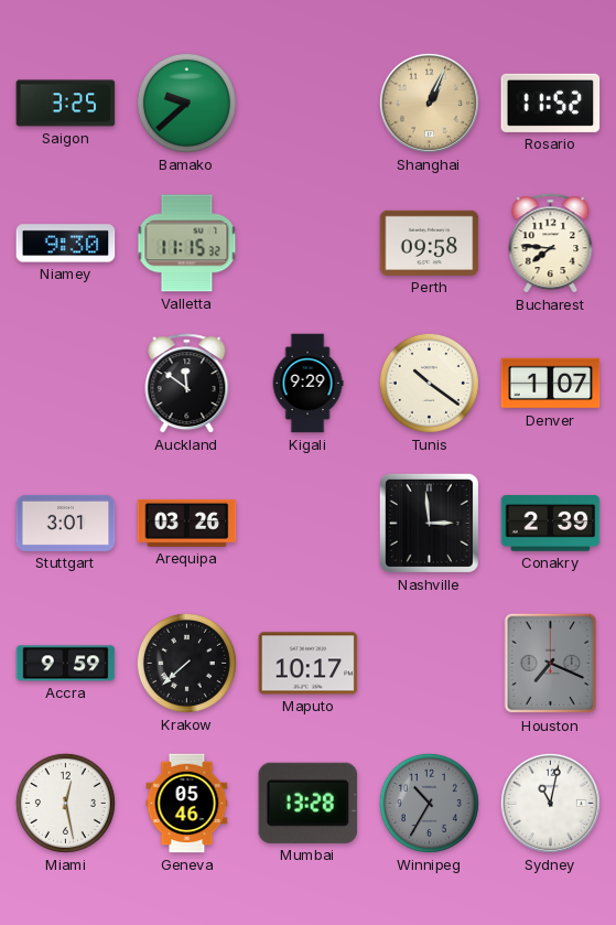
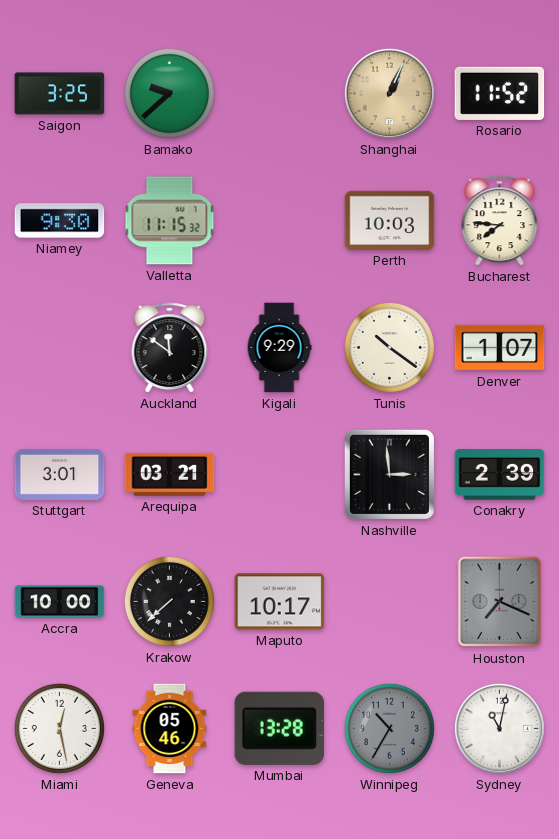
Perth: 09:58 -> 10:03
Arequipa: 03:26 -> 03:21
Accra: 9:59 -> 10:00
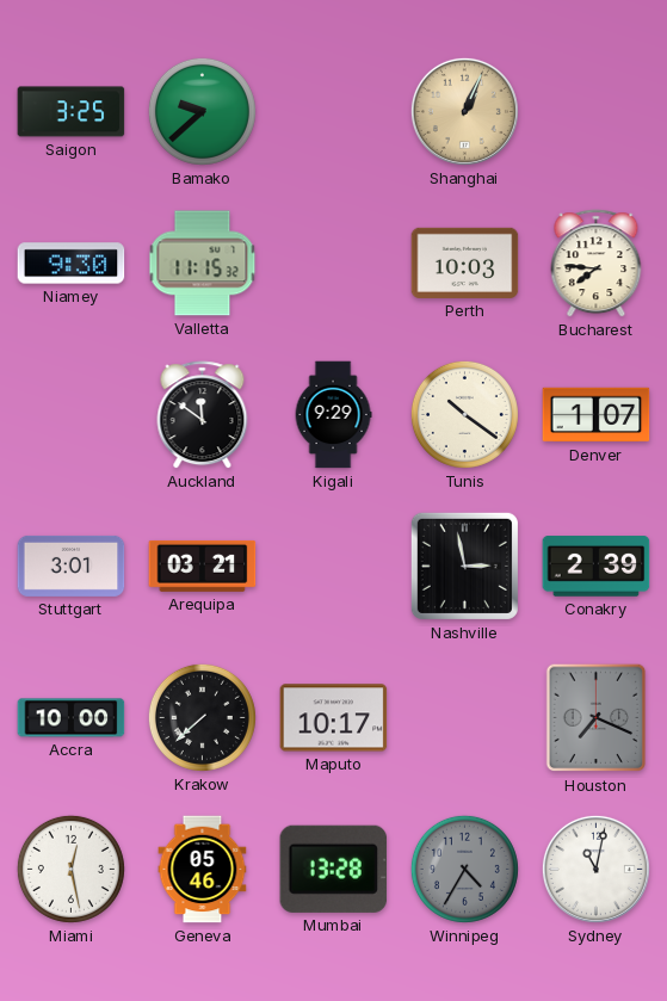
Rosario: 11:52 -> none
Nashville: 2:59 -> 2:58
Winnipeg: 10:35 -> 4:35
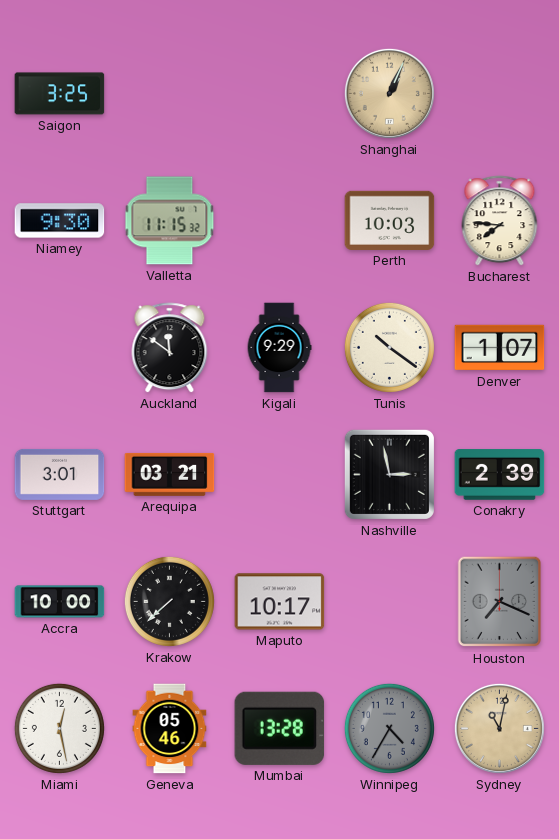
Bamako: 9:38 -> none
Sydney dial: white -> champagne
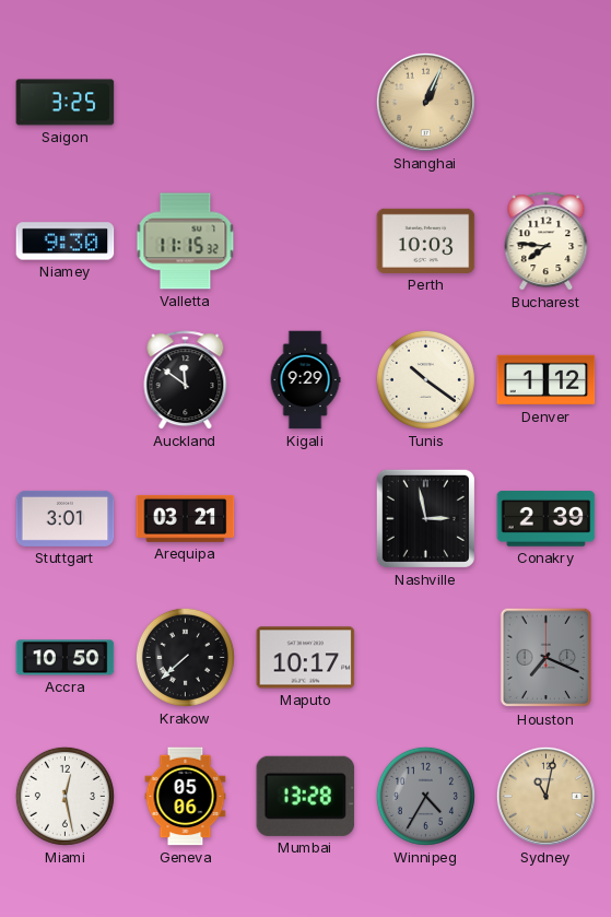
Denver: 1:07 -> 1:12
Accra: 10:00 -> 10:50
Geneva: 05:46 -> 05:06
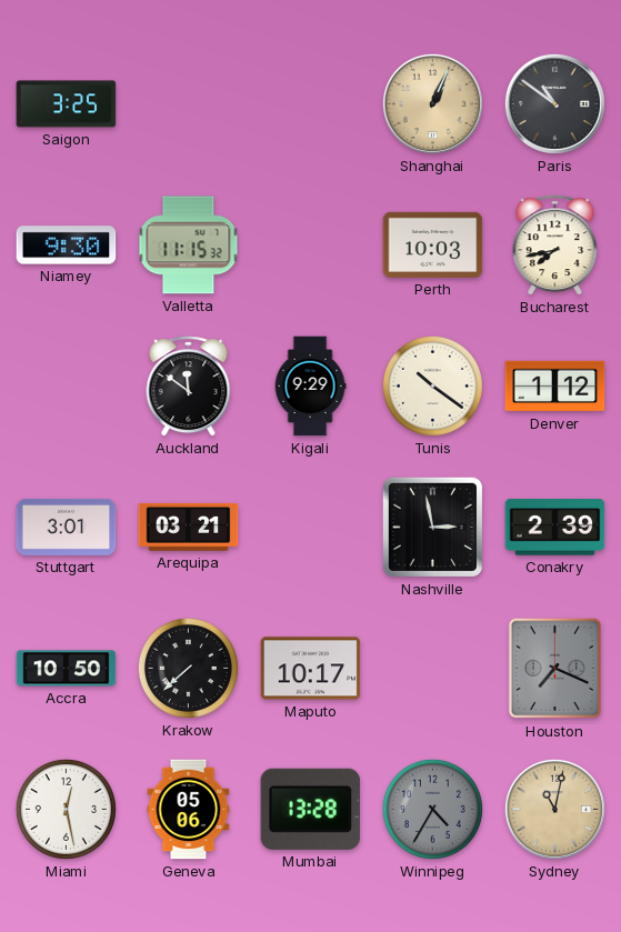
Paris: none -> 10:51
Bucharest: 7:46 -> 7:43
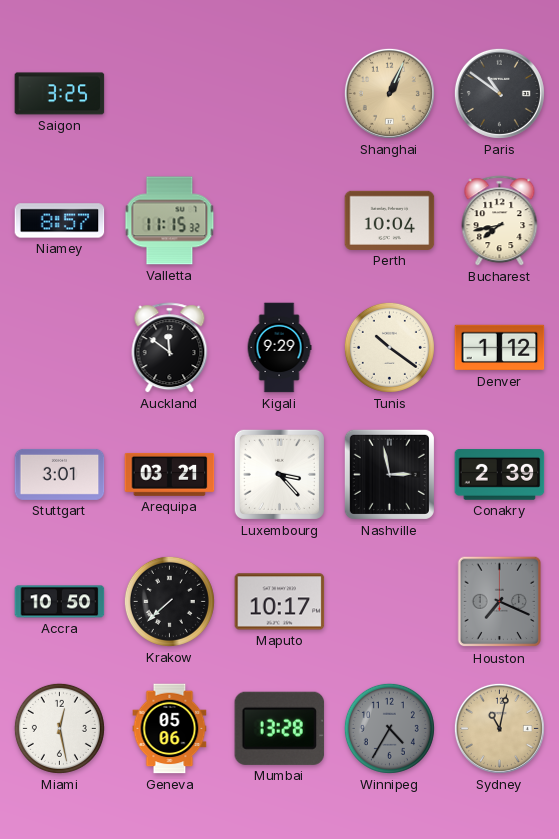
Niamey: 9:30 -> 8:57
Perth: 10:03 -> 10:04
Luxembourg: none -> 3:23
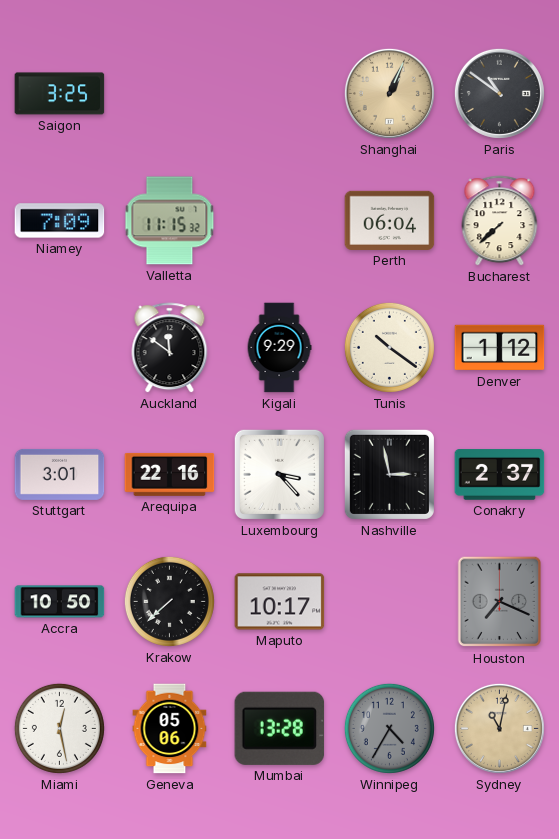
Niamey: 8:57 -> 7:09
Perth: 10:04 -> 06:04
Bucharest: 7:43 -> 7:38
Arequipa: 03:21 -> 22:16
Conakry: 2:39 -> 2:37
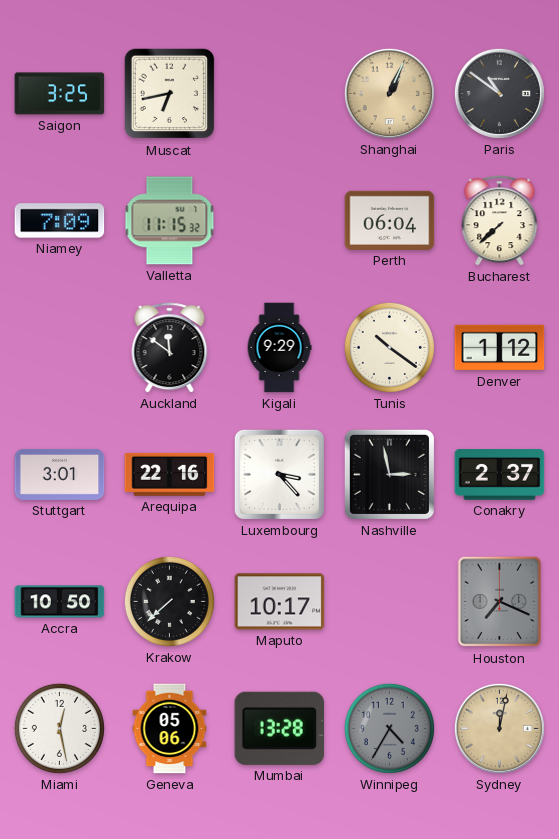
Muscat: none -> 6:43
Sydney: 11:02 -> 12:02
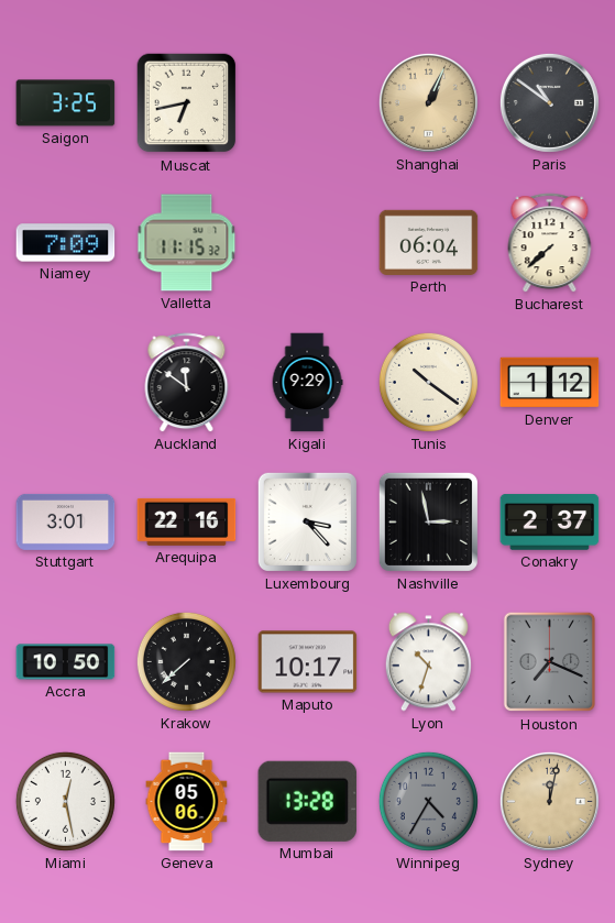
Lyon: none -> 10:33
